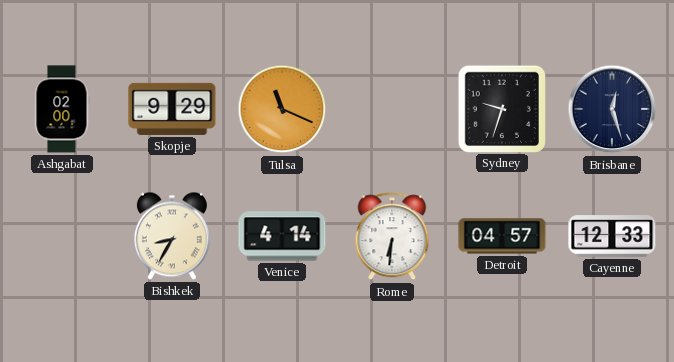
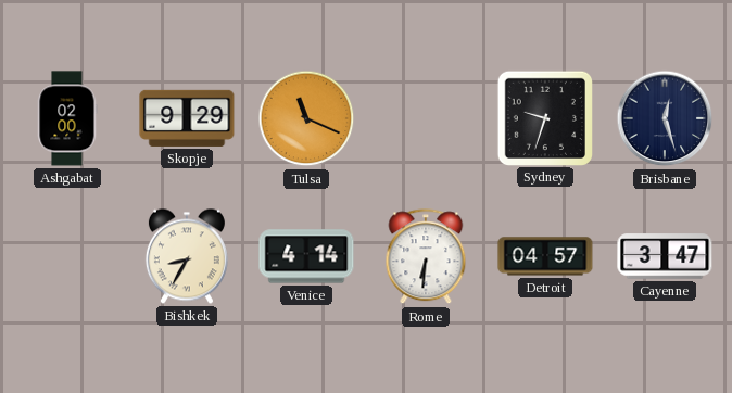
Cayenne: 12:33 -> 3:47
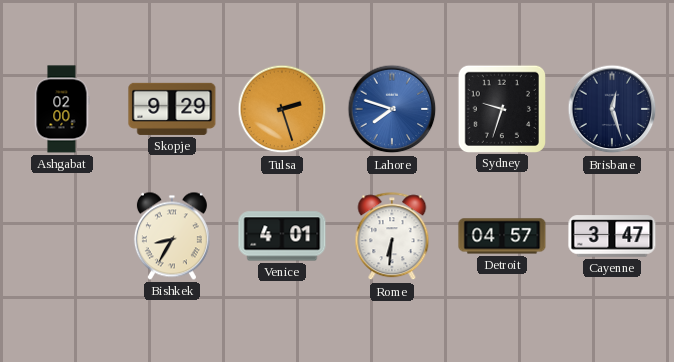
Tulsa: 11:19 -> 2:27
Lahore: none -> 7:48
Venice: 4:14 -> 4:01
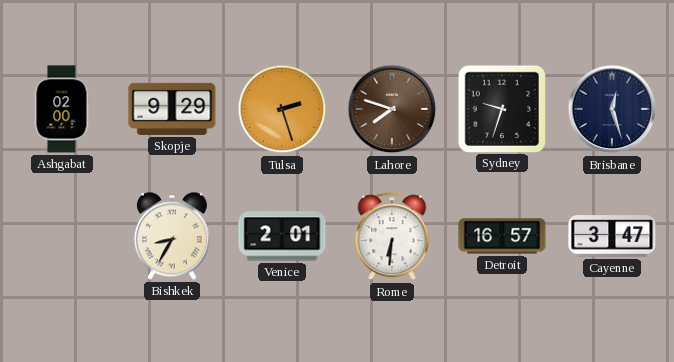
Lahore dial: blue -> brown
Venice: 4:01 -> 2:01
Detroit: 04:57 -> 16:57
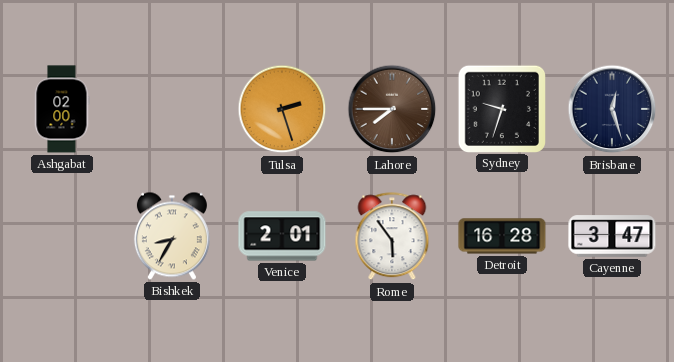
Skopje: 9:29 -> none
Lahore: 7:48 -> 7:45
Rome: 6:31 -> 5:54
Detroit: 16:57 -> 16:28
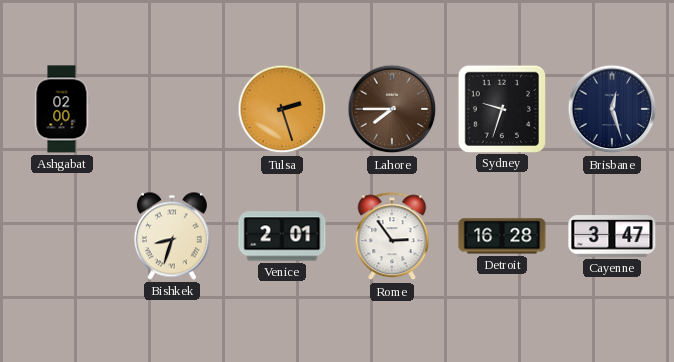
Bishkek: 8:35 -> 8:33
Rome: 5:54 -> 2:54
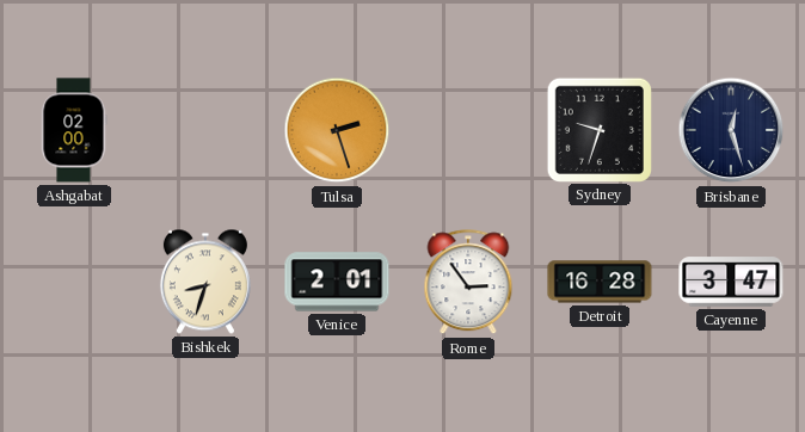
Lahore: 7:45 -> none
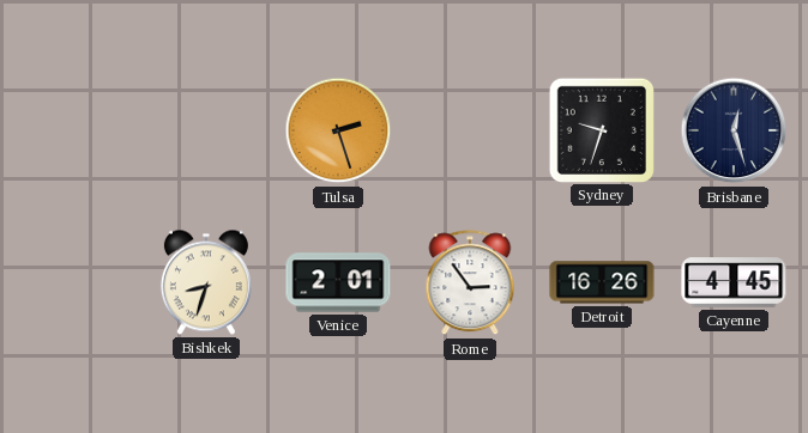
Ashgabat: 02:00 -> none
Detroit: 16:28 -> 16:26
Cayenne: 3:47 -> 4:45
